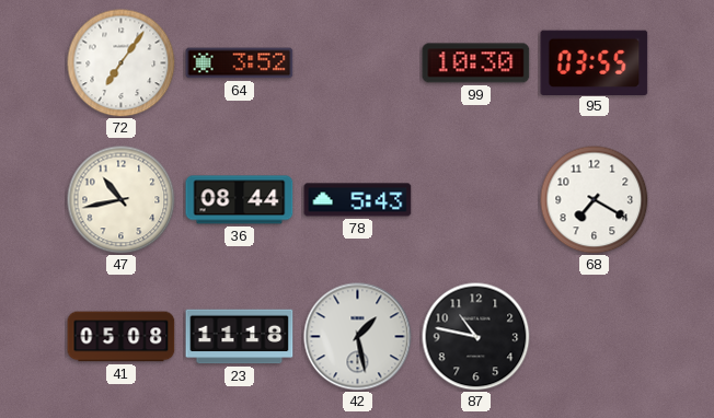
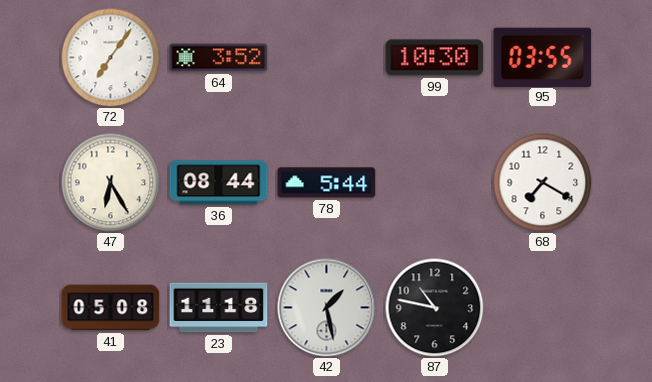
47: 10:43 -> 6:25
78: 5:43 -> 5:44
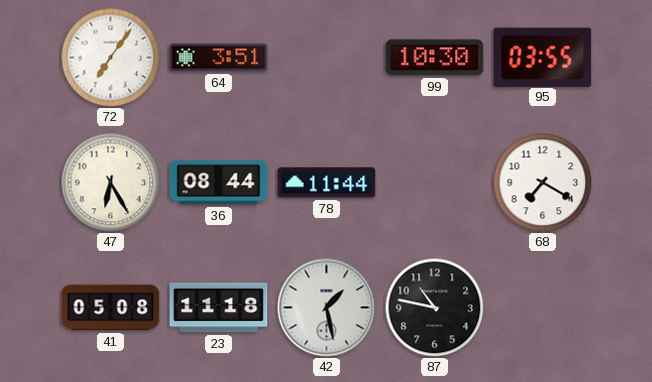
64: 3:52 -> 3:51
78: 5:44 -> 11:44
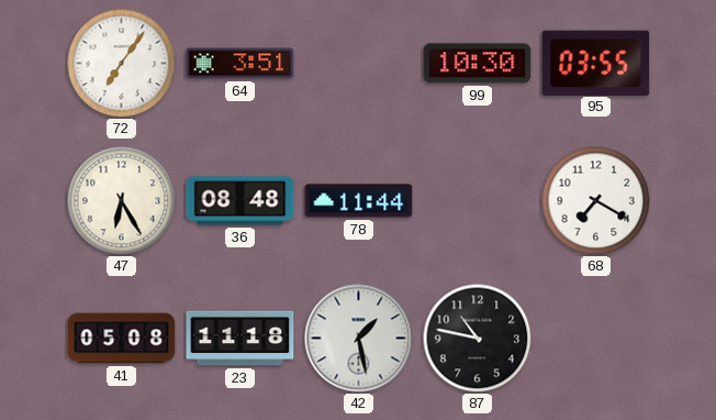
36: 08:44 -> 08:48
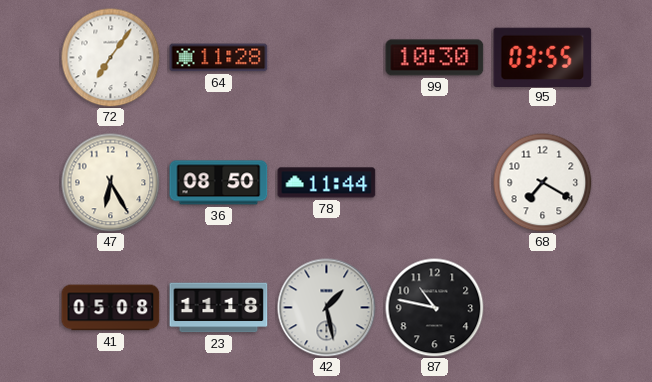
64: 3:51 -> 11:28
36: 08:48 -> 08:50
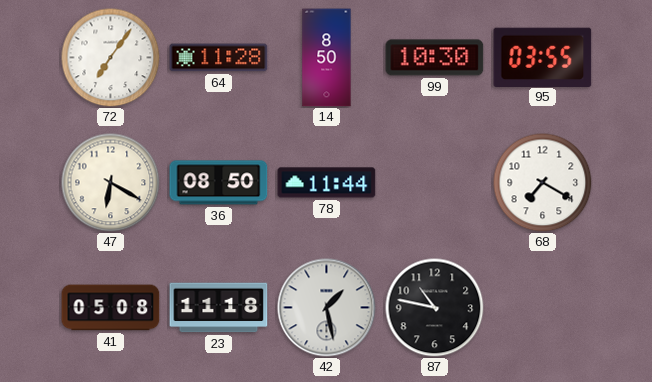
14: none -> 8:50
47: 6:25 -> 6:20
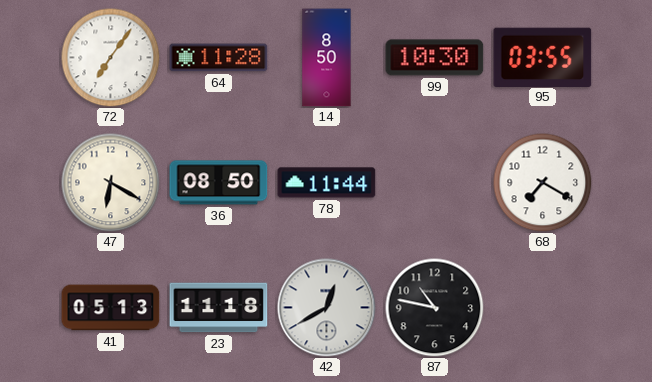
41: 05:08 -> 05:13
42: 1:28 -> 12:40
